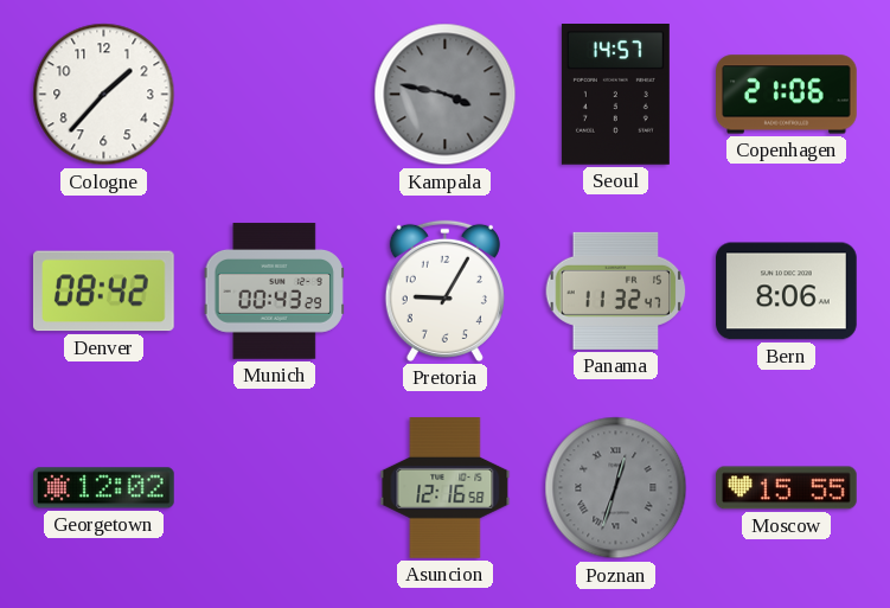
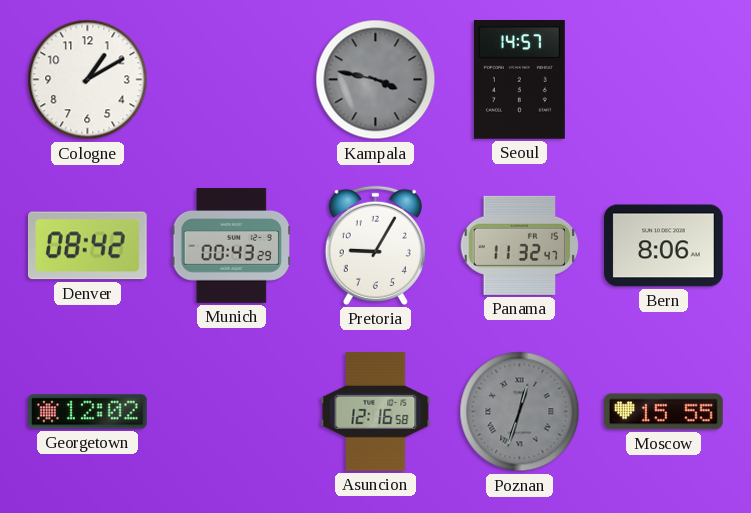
Cologne: 1:37 -> 1:10
Copenhagen: 21:06 -> none
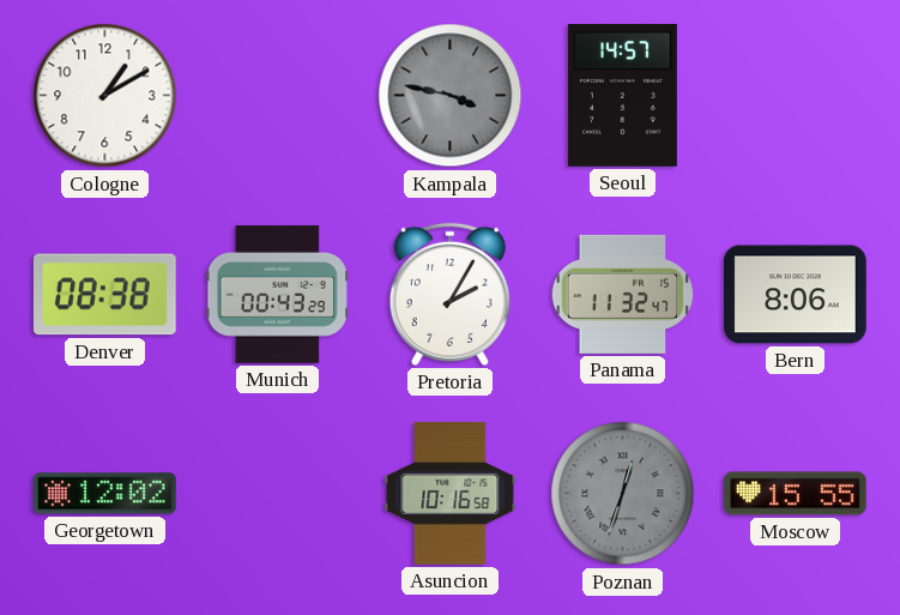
Denver: 08:42 -> 08:38
Pretoria: 9:05 -> 2:05
Asuncion: 12:16 -> 10:16
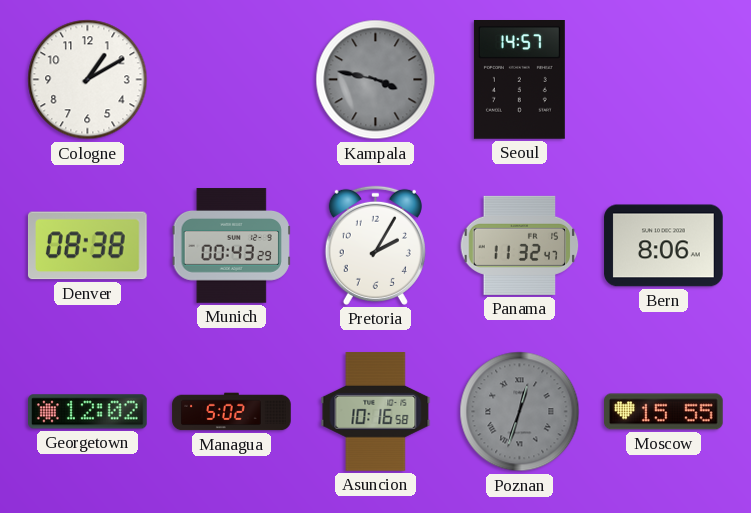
Managua: none -> 5:02
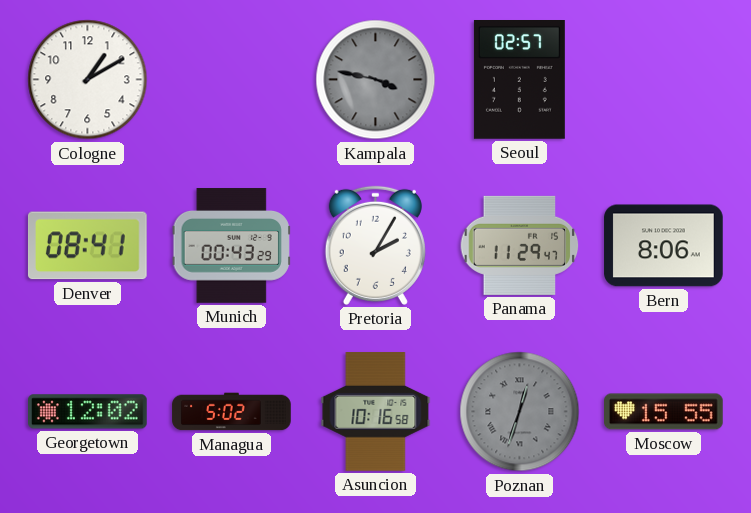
Seoul: 14:57 -> 02:57
Denver: 08:38 -> 08:41
Panama: 11:32 -> 11:29
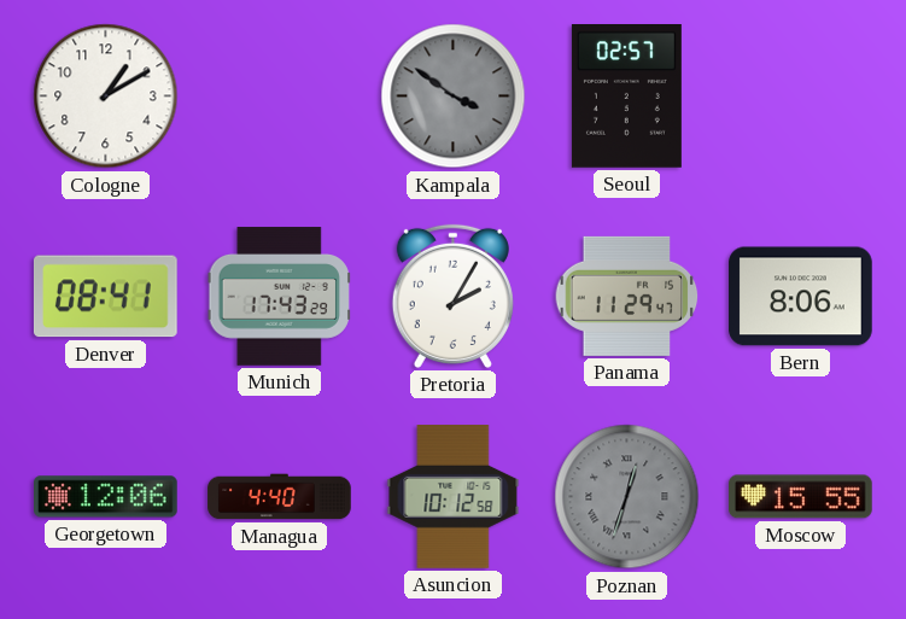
Kampala: 3:47 -> 3:51
Munich: 00:43 -> 17:43
Georgetown: 12:02 -> 12:06
Managua: 5:02 -> 4:40
Asuncion: 10:16 -> 10:12
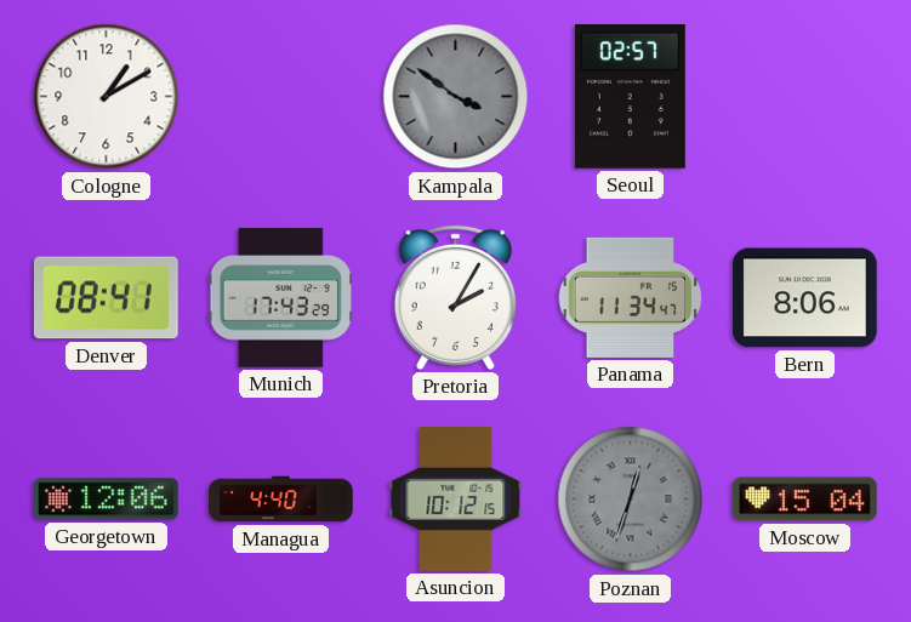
Panama: 11:29 -> 11:34
Asuncion: 10:12:58 -> 10:12:15
Moscow: 15:55 -> 15:04
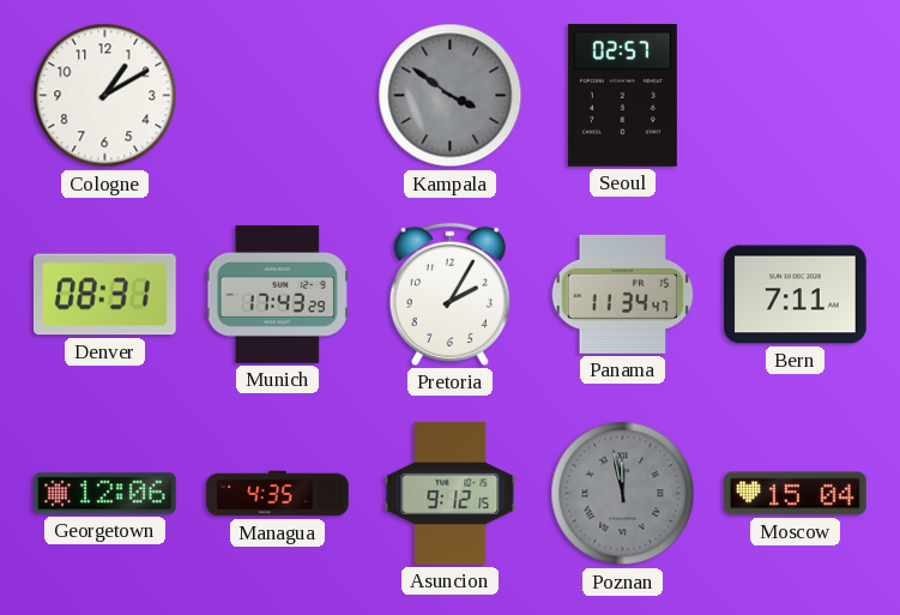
Denver: 08:41 -> 08:31
Bern: 8:06 -> 7:11
Managua: 4:40 -> 4:35
Asuncion: 10:12 -> 9:12
Poznan: 12:33 -> 11:58
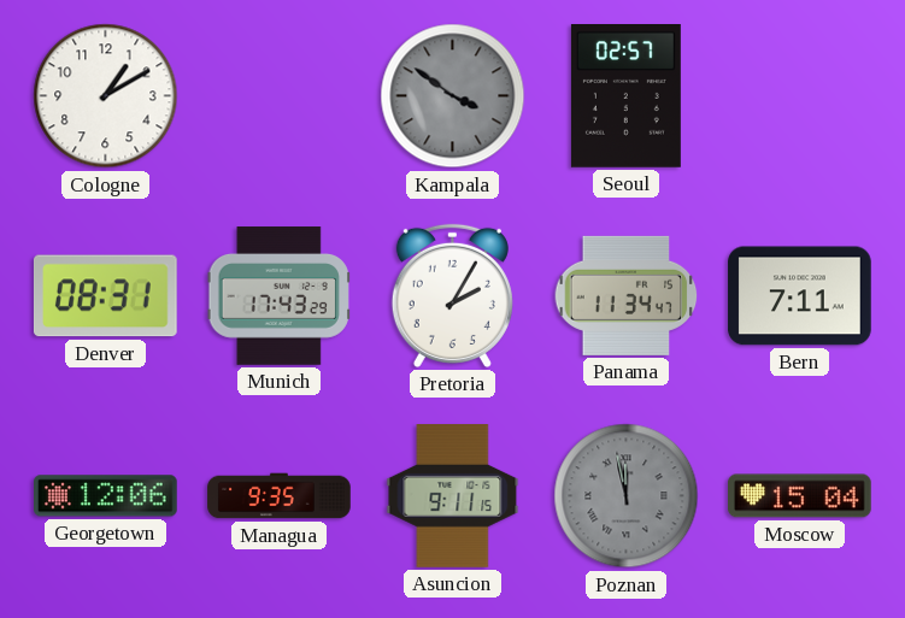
Managua: 4:35 -> 9:35
Asuncion: 9:12 -> 9:11
